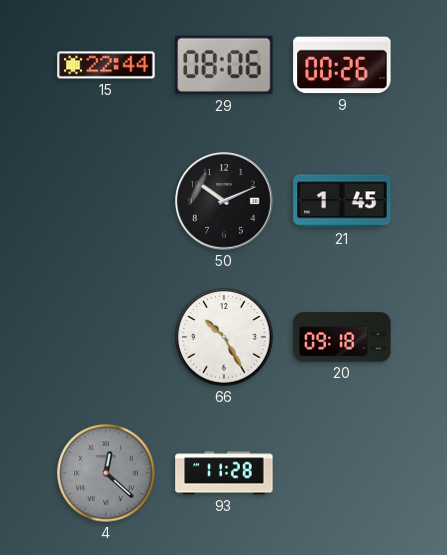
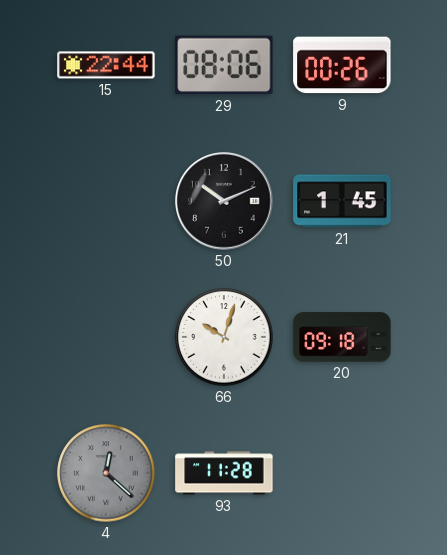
66: 10:25 -> 10:03
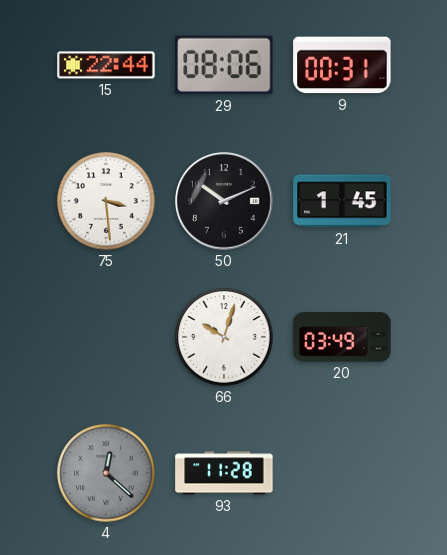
9: 00:26 -> 00:31
75: none -> 3:29
20: 09:18 -> 03:49
